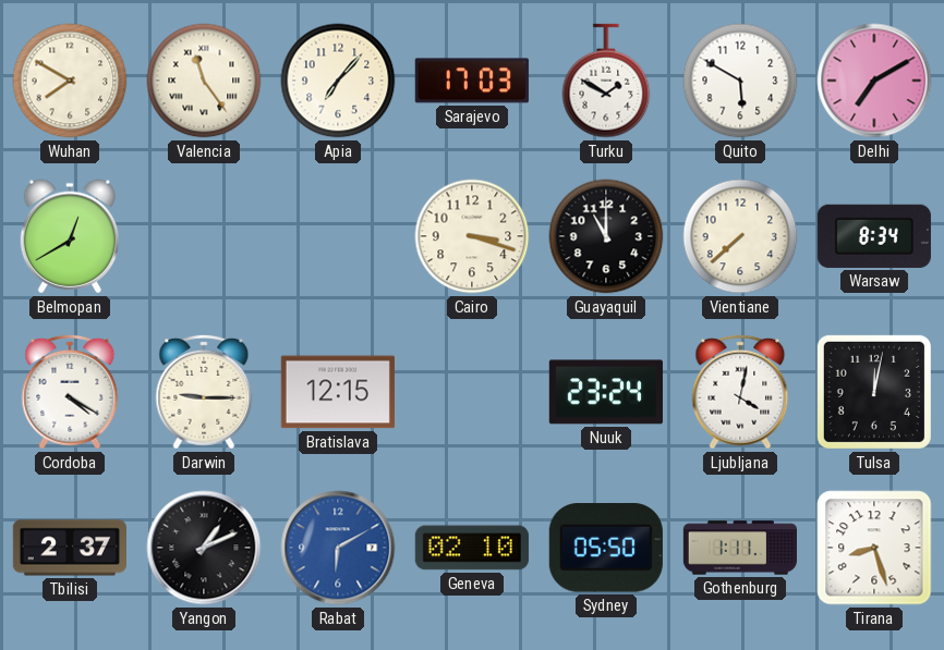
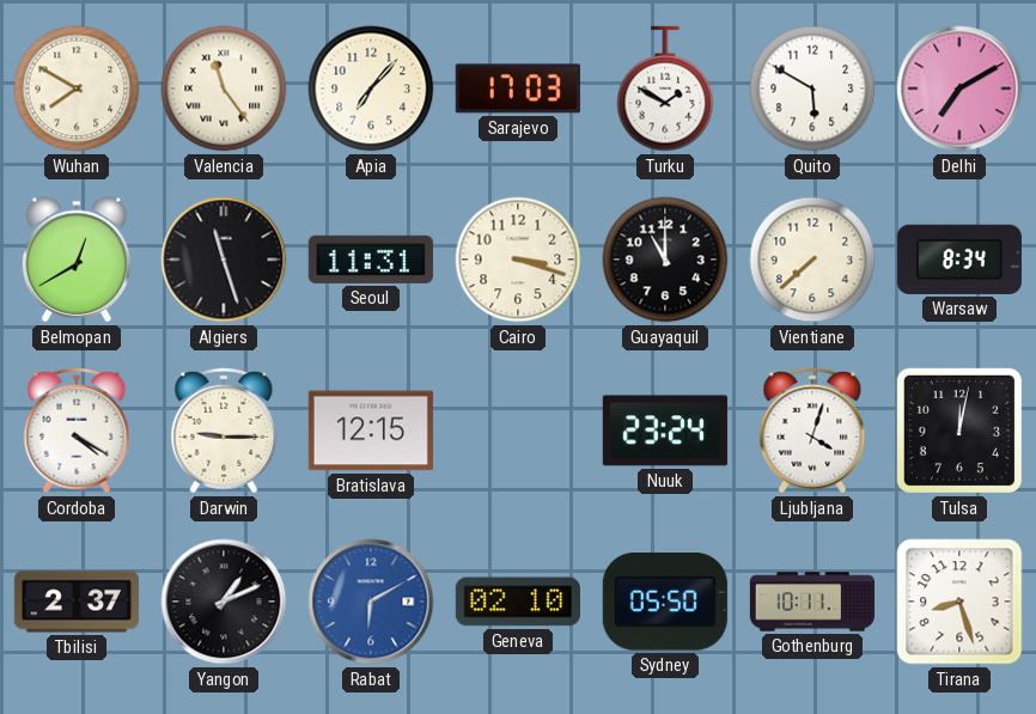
Algiers: none -> 11:27
Seoul: none -> 11:31
Ljubljana: 4:02 -> 4:03
Gothenburg: 1:11 -> 10:11
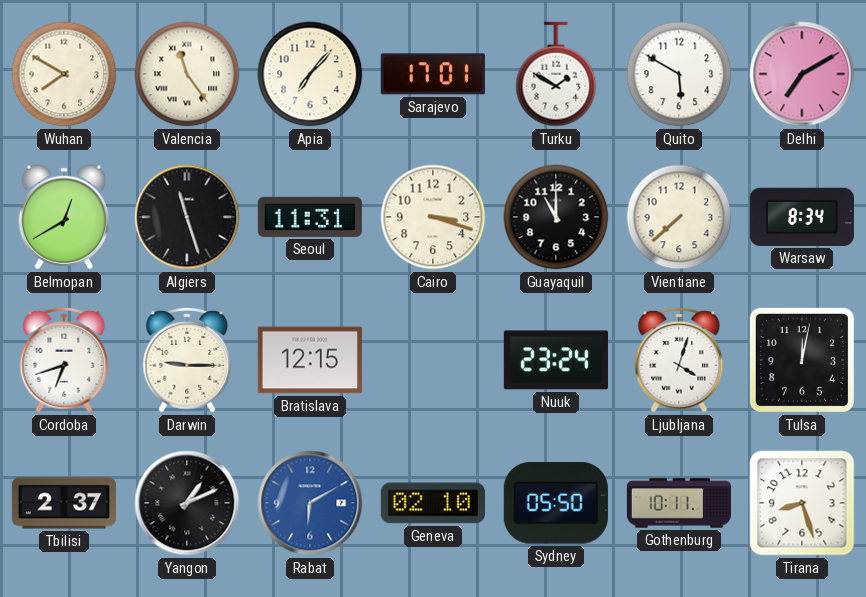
Sarajevo: 17:03 -> 17:01
Cordoba: 4:20 -> 6:42
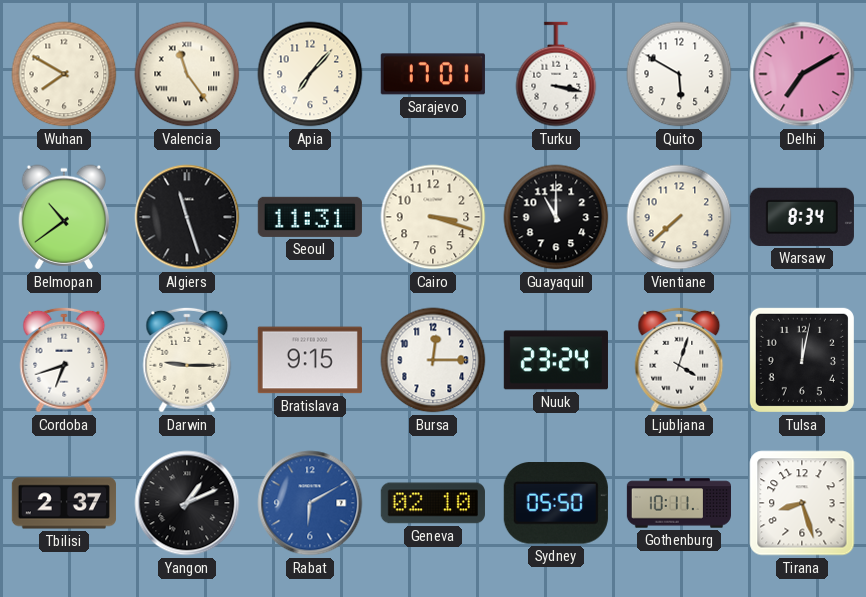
Turku: 1:50 -> 3:17
Belmopan: 12:40 -> 10:39
Bratislava: 12:15 -> 9:15
Bursa: none -> 12:15
